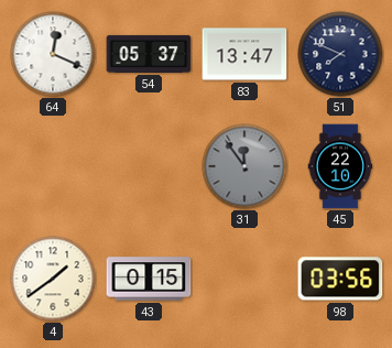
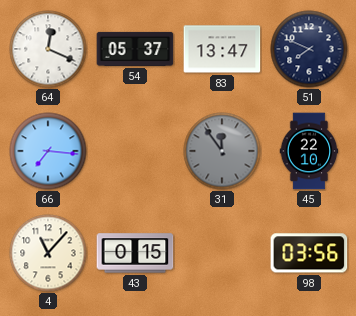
66: none -> 7:16
4: 1:39 -> 11:07
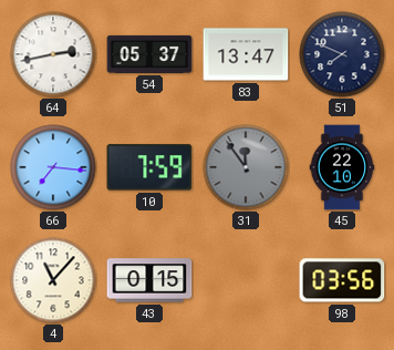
64: 12:19 -> 2:43
10: none -> 7:59
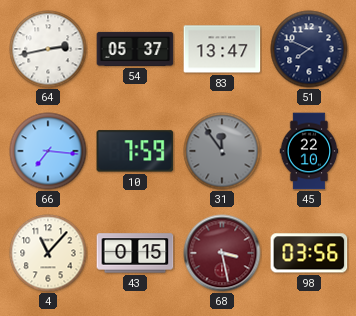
68: none -> 3:28
